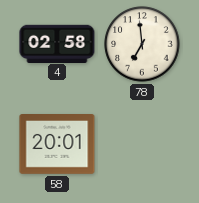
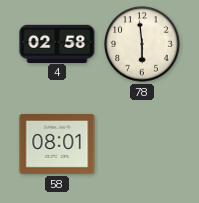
78: 6:59 -> 5:59
58: 20:01 -> 08:01
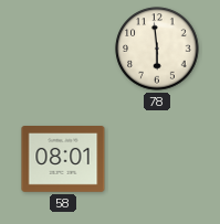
4: 02:58 -> none
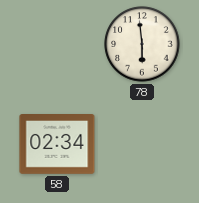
58: 08:01 -> 02:34
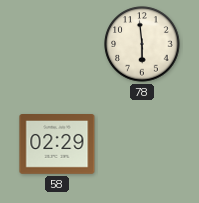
58: 02:34 -> 02:29
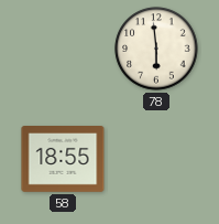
58: 02:29 -> 18:55
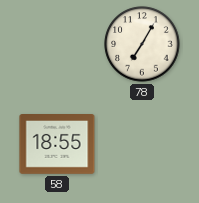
78: 5:59 -> 7:05
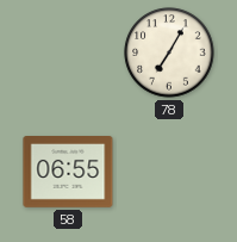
58: 18:55 -> 06:55
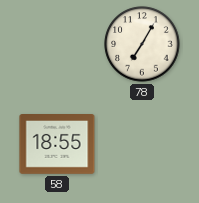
58: 06:55 -> 18:55
